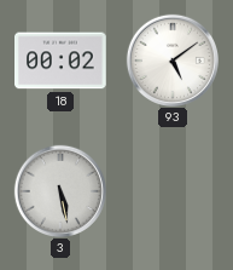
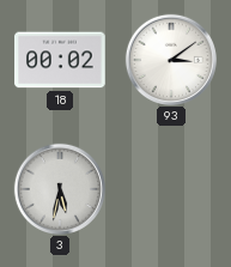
93: 5:09 -> 3:09
3: 5:28 -> 5:32
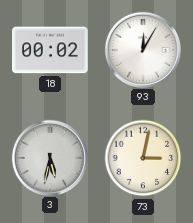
93: 3:09 -> 12:05
73: none -> 3:02
